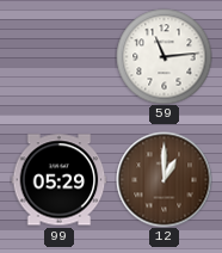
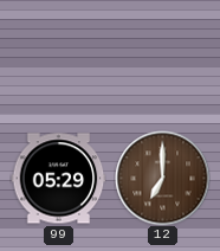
59: 11:14 -> none
12: 1:00 -> 7:00
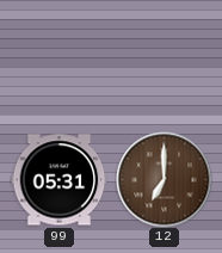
99: 05:29 -> 05:31
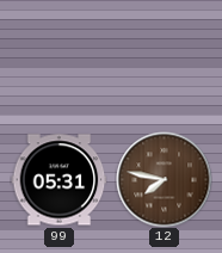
12: 7:00 -> 7:47
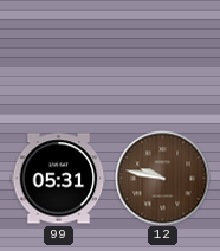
12: 7:47 -> 9:47
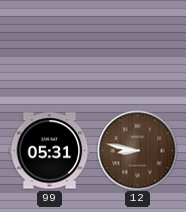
12: 9:47 -> 8:47
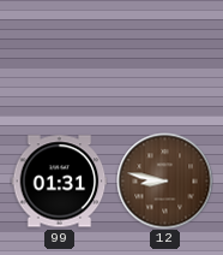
99: 05:31 -> 01:31
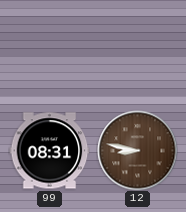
99: 01:31 -> 08:31
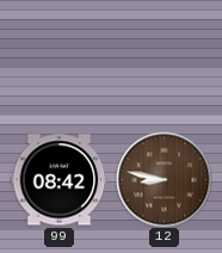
99: 08:31 -> 08:42
